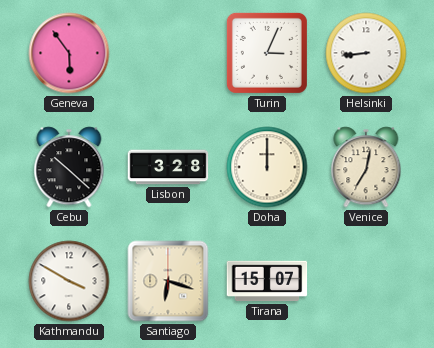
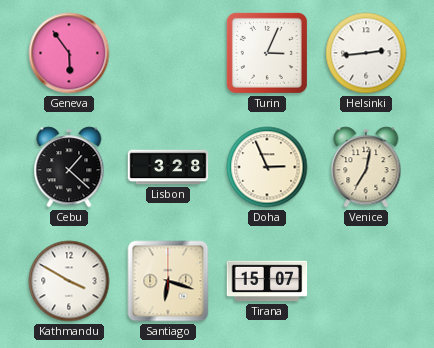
Helsinki: 8:44 -> 2:44
Cebu: 10:22 -> 1:22
Doha: 12:00 -> 2:56
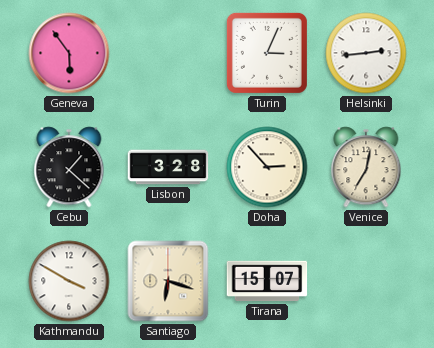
Doha: 2:56 -> 2:53
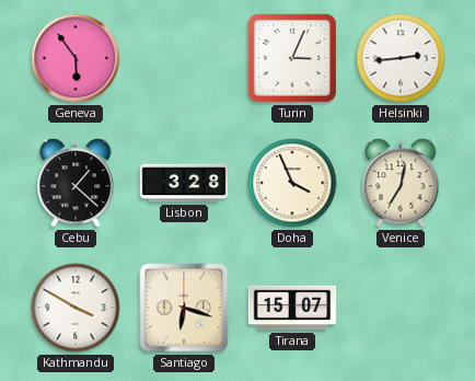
Doha: 2:53 -> 3:56
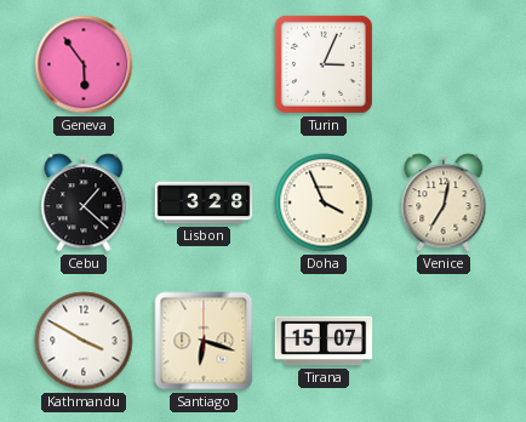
Helsinki: 2:44 -> none
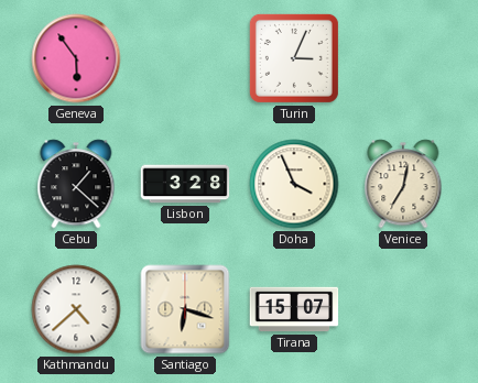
Kathmandu: 3:50 -> 4:38
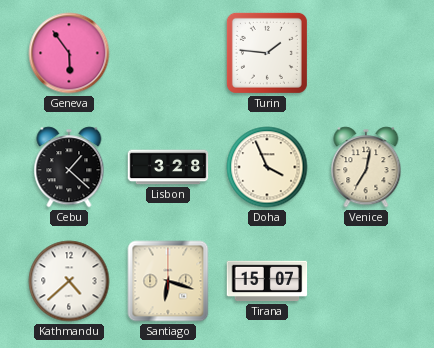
Turin: 3:04 -> 1:46
